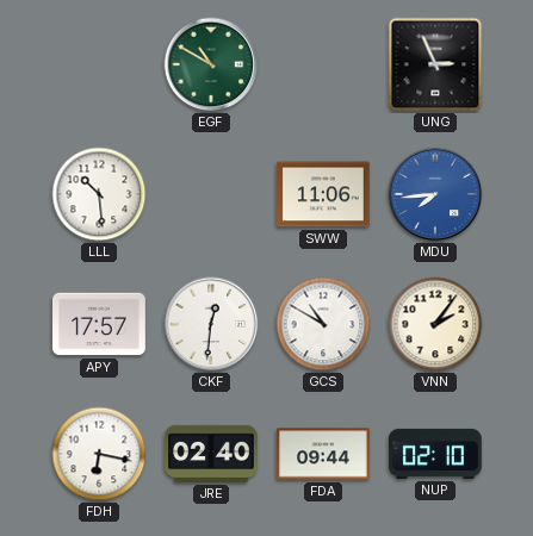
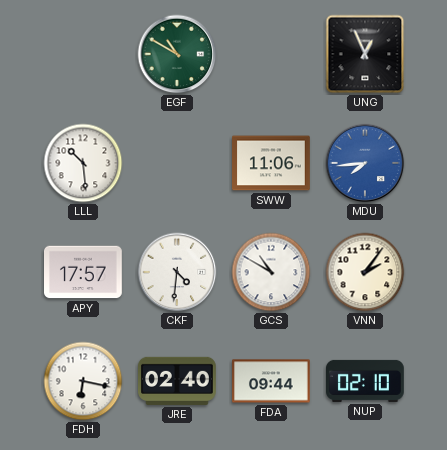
UNG: 2:56 -> 12:56
CKF: 12:31 -> 4:31
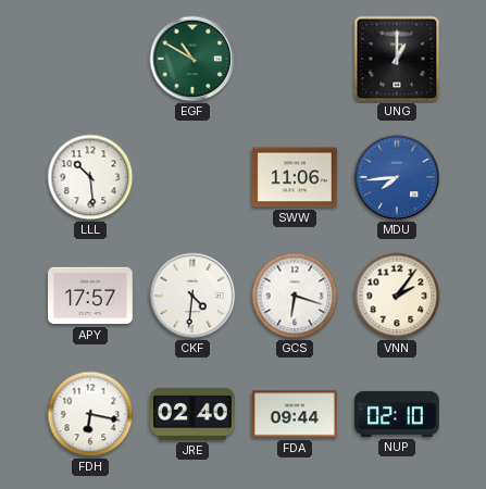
UNG: 12:56 -> 1:00
GCS: 10:50 -> 6:18
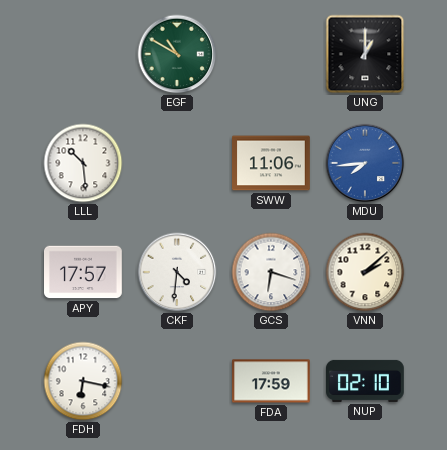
VNN: 2:06 -> 2:08
JRE: 02:40 -> none
FDA: 09:44 -> 17:59
